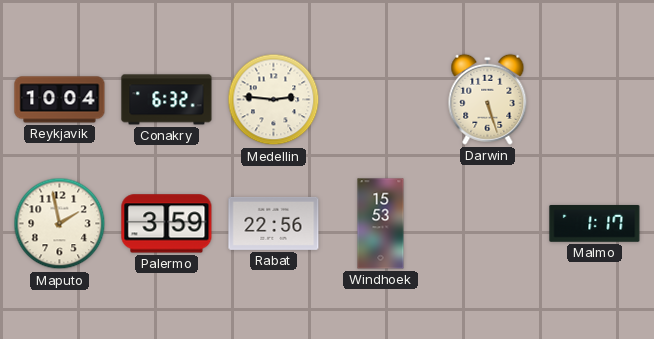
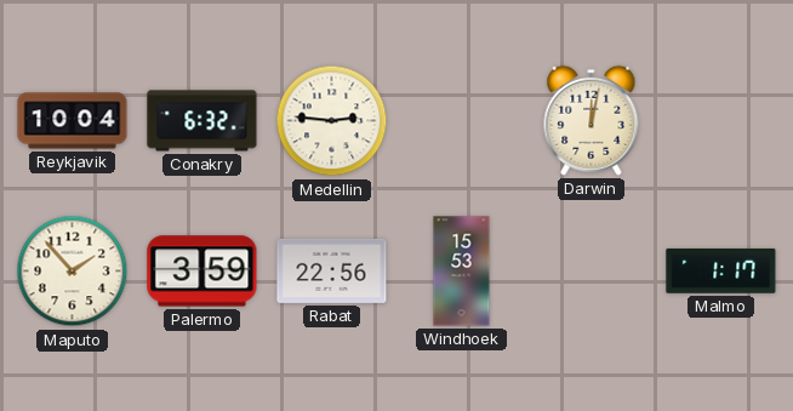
Darwin: 5:27 -> 12:02
Maputo: 1:58 -> 1:53
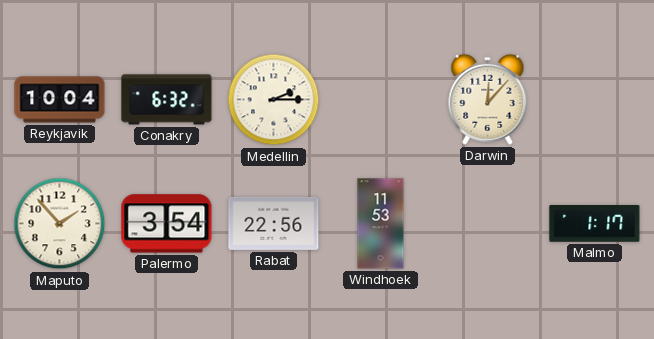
Medellin: 2:46 -> 2:15
Darwin: 12:02 -> 12:07
Palermo: 3:59 -> 3:54
Windhoek: 15:53 -> 11:53
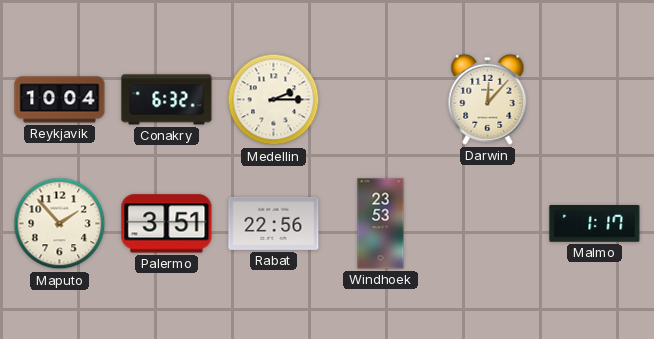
Palermo: 3:54 -> 3:51
Windhoek: 11:53 -> 23:53
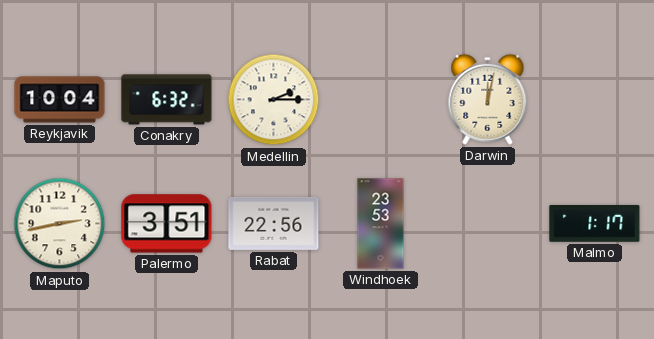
Darwin: 12:07 -> 12:02
Maputo: 1:53 -> 2:43
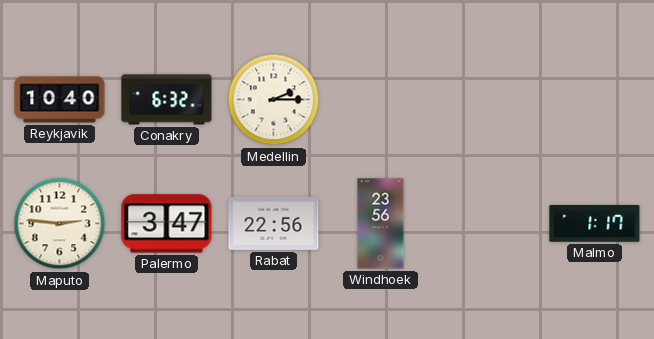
Reykjavik: 10:04 -> 10:40
Darwin: 12:02 -> none
Maputo: 2:43 -> 2:46
Palermo: 3:51 -> 3:47
Windhoek: 23:53 -> 23:56
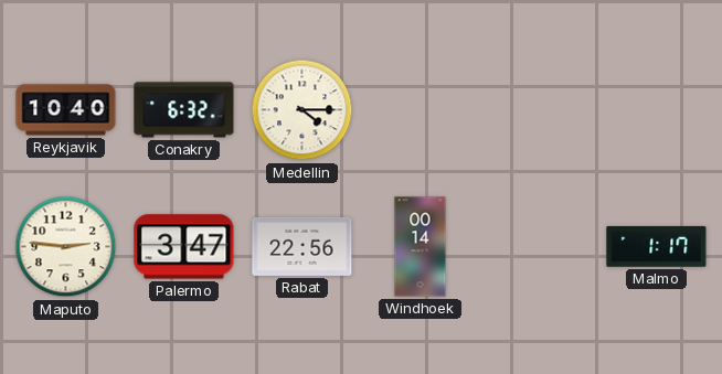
Medellin: 2:15 -> 4:15
Windhoek: 23:56 -> 00:14
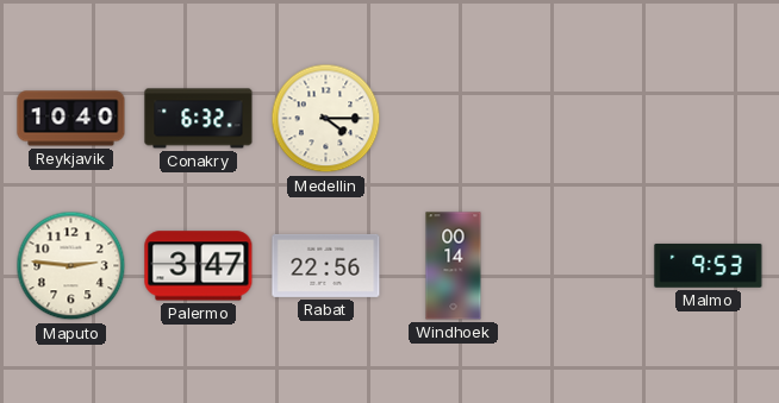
Malmo: 1:17 -> 9:53
